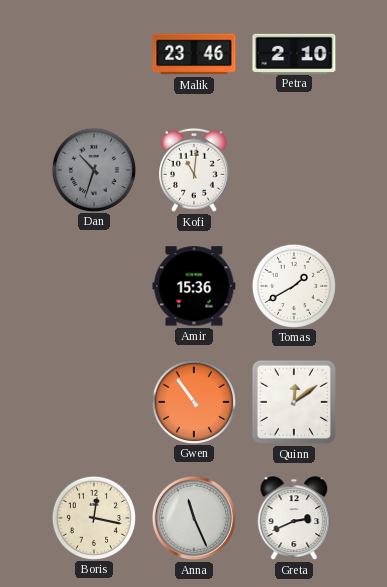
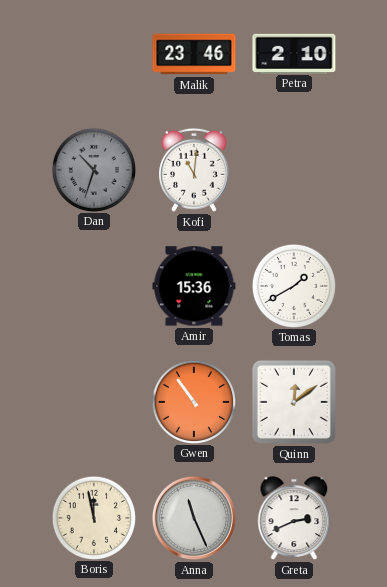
Boris: 12:17 -> 11:58
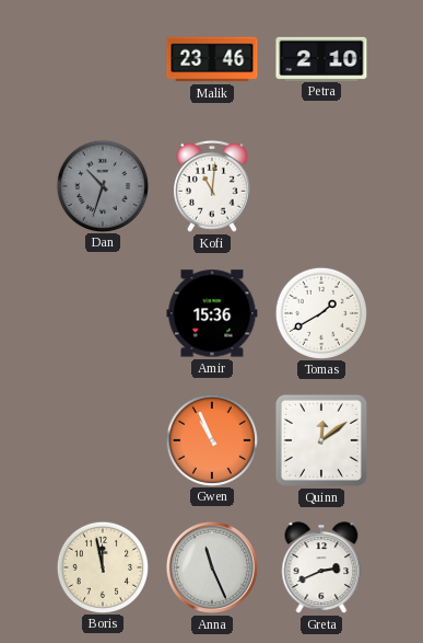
Gwen: 10:54 -> 10:56
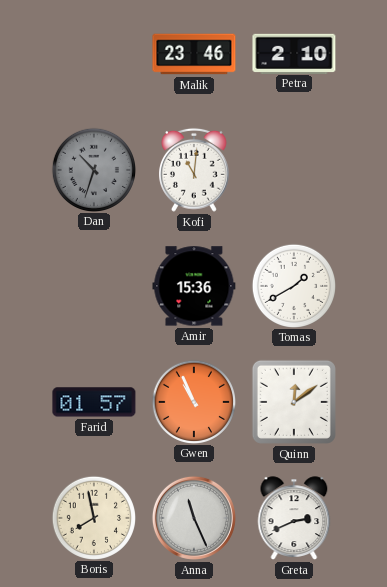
Farid: none -> 01:57
Boris: 11:58 -> 7:58
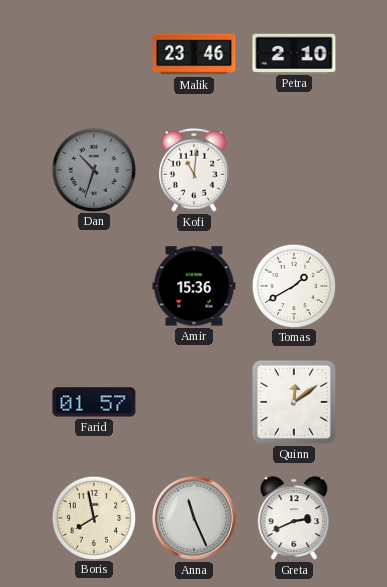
Gwen: 10:56 -> none
